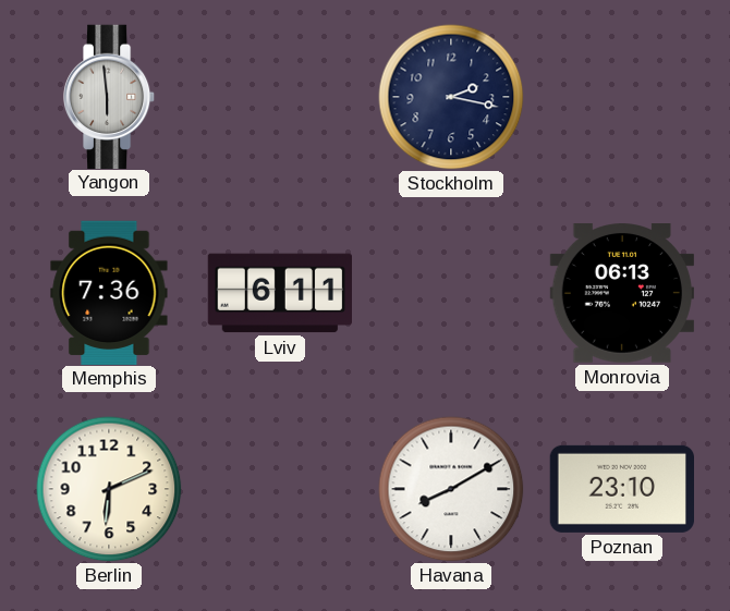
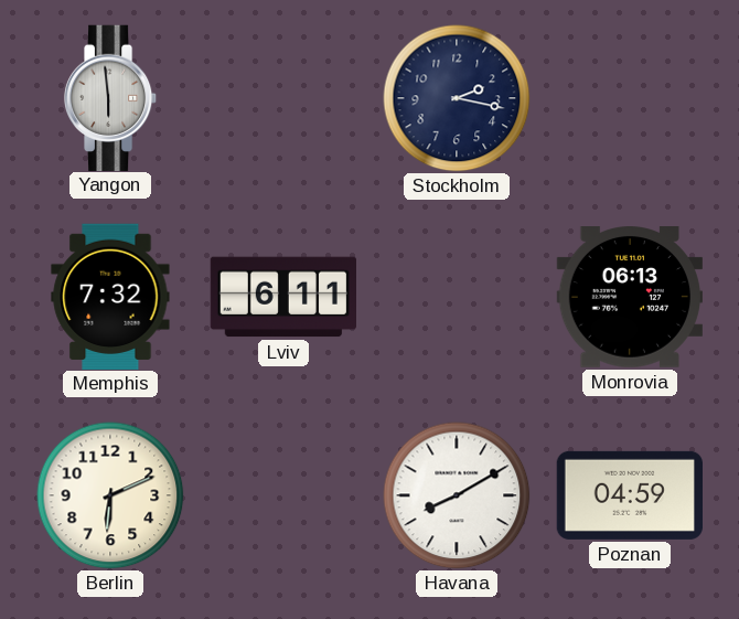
Memphis: 7:36 -> 7:32
Poznan: 23:10 -> 04:59
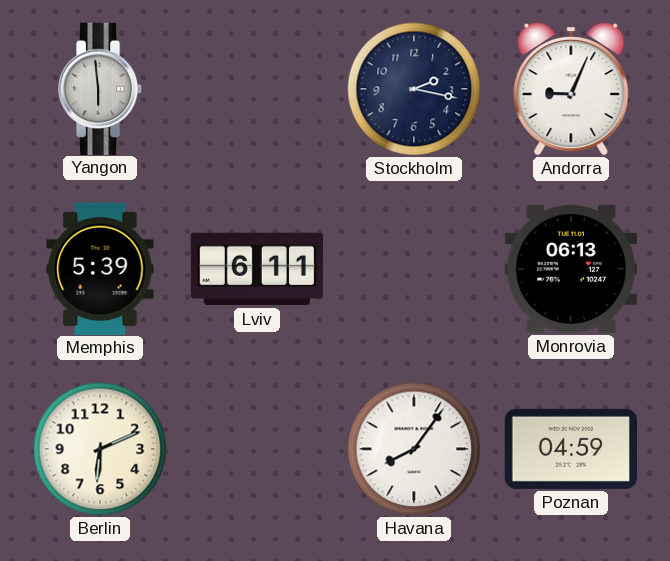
Andorra: none -> 9:04
Memphis: 7:32 -> 5:39
Havana: 8:10 -> 8:06
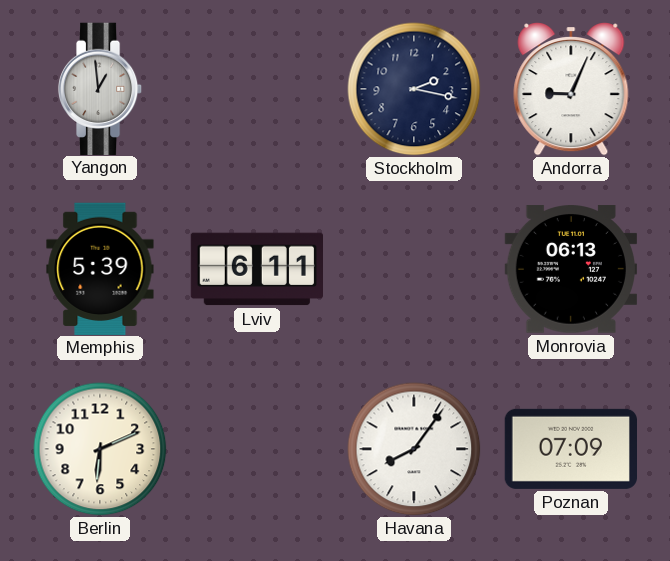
Yangon: 5:59 -> 12:59
Poznan: 04:59 -> 07:09
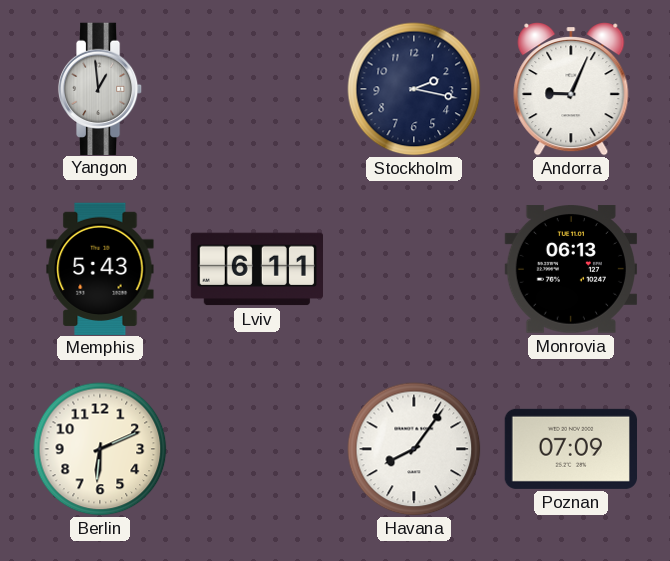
Memphis: 5:39 -> 5:43
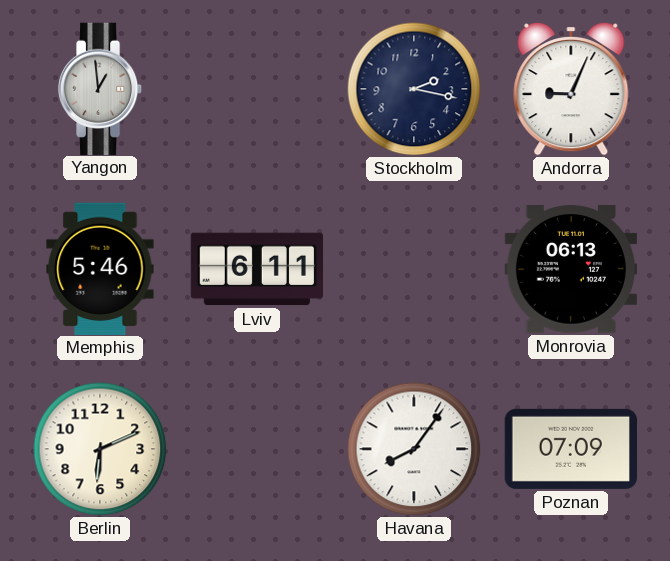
Memphis: 5:43 -> 5:46
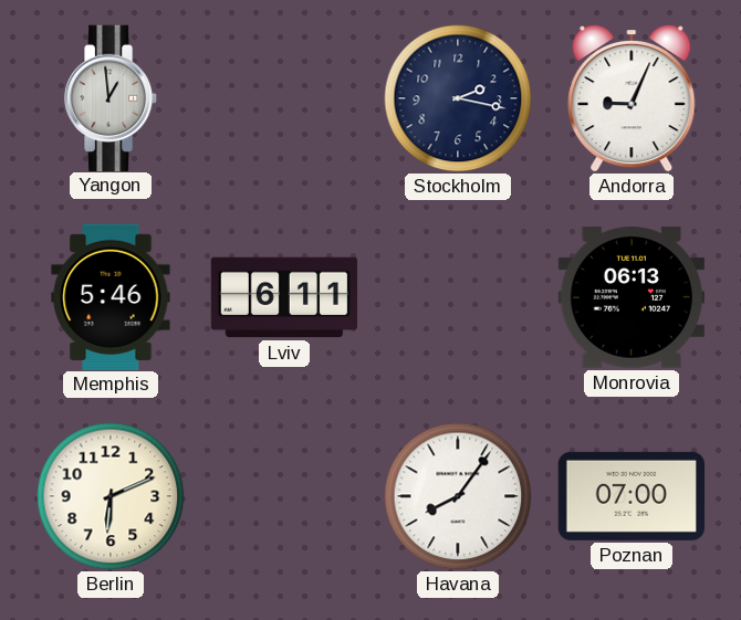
Poznan: 07:09 -> 07:00
